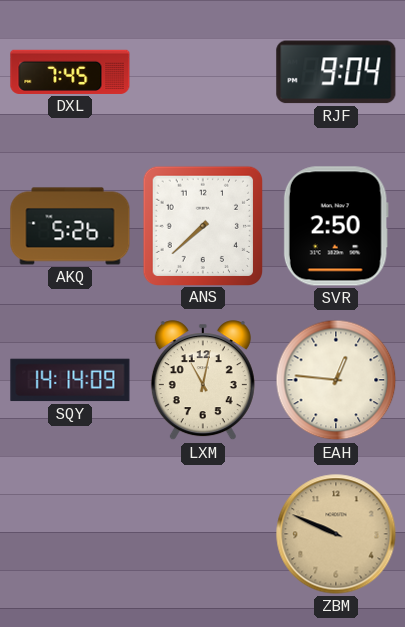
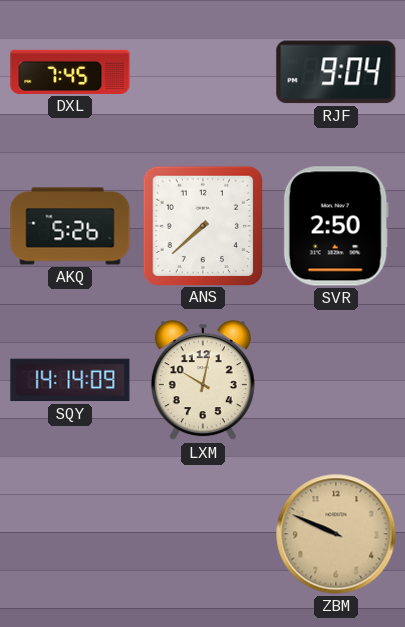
LXM: 11:02 -> 10:02
EAH: 12:46 -> none
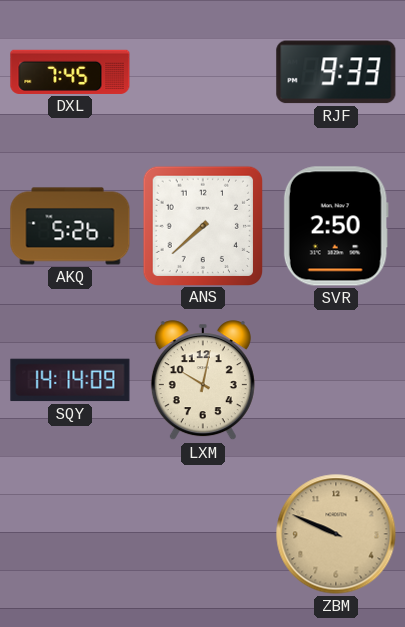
RJF: 9:04 -> 9:33
